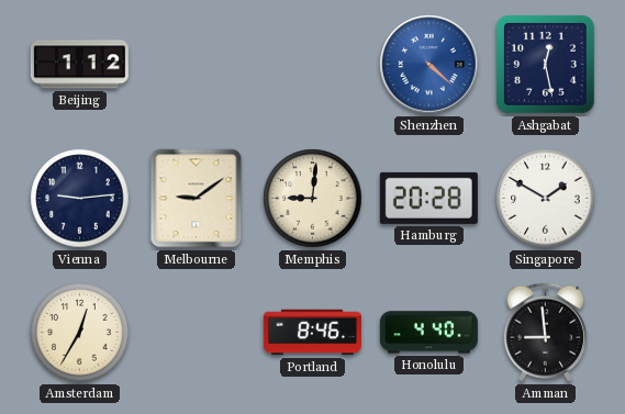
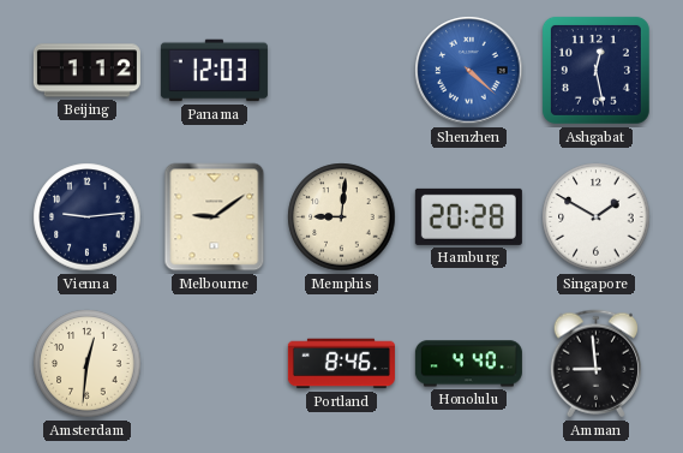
Panama: none -> 12:03
Amsterdam: 12:35 -> 12:31
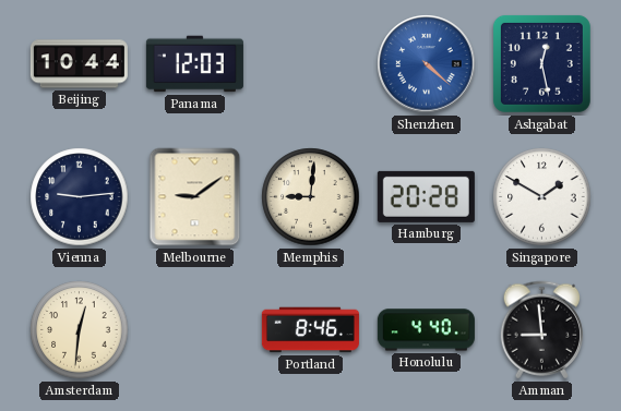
Beijing: 1:12 -> 10:44
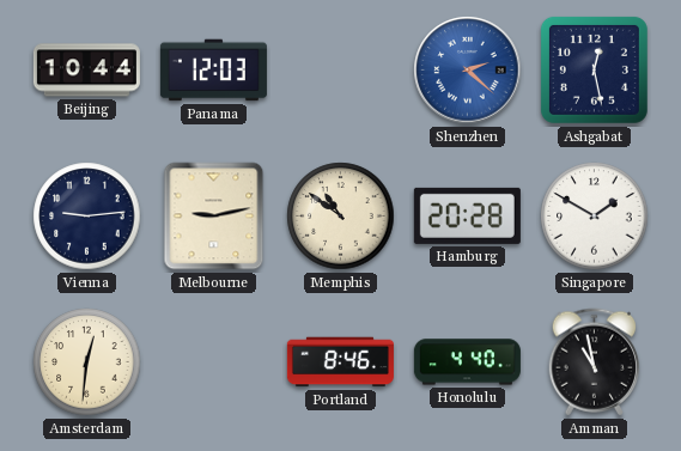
Shenzhen: 4:22 -> 2:22
Melbourne: 9:09 -> 9:13
Memphis: 9:01 -> 10:51
Amman: 8:59 -> 10:58
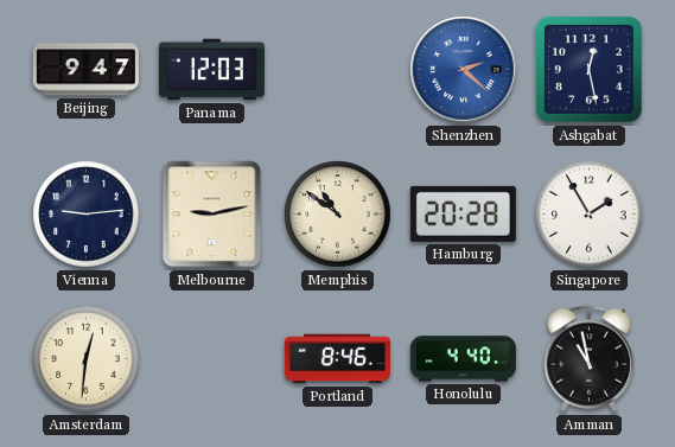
Beijing: 10:44 -> 9:47
Singapore: 1:50 -> 1:55
